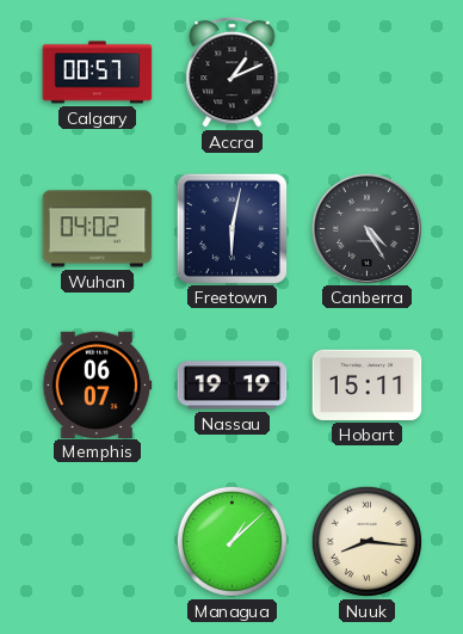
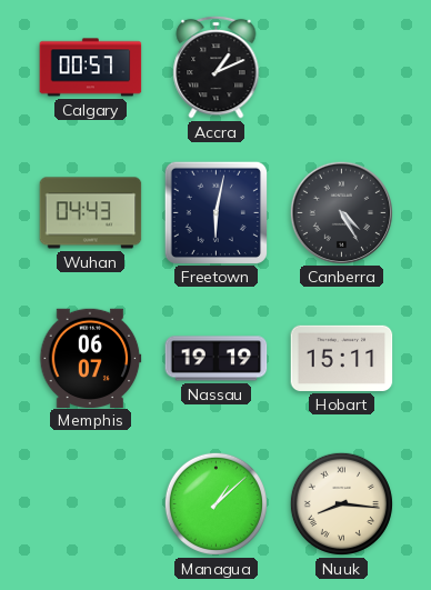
Wuhan: 04:02 -> 04:43
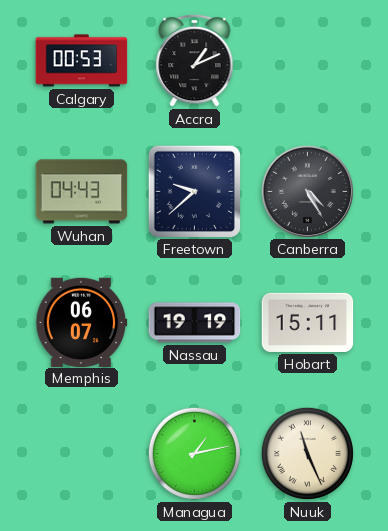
Calgary: 00:57 -> 00:53
Freetown: 6:02 -> 9:38
Managua: 1:08 -> 1:13
Nuuk: 8:16 -> 11:26
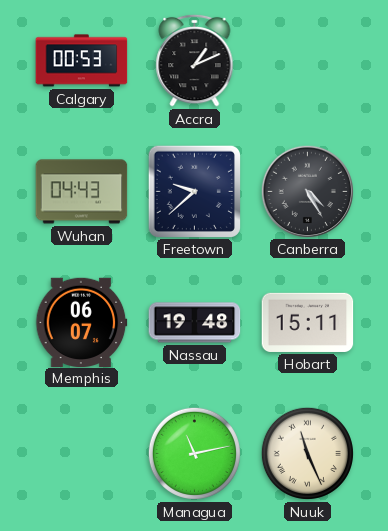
Nassau: 19:19 -> 19:48
Managua: 1:13 -> 11:13
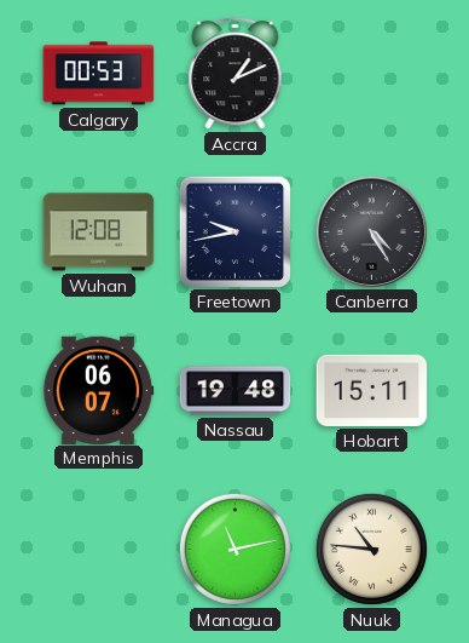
Wuhan: 04:43 -> 12:08
Freetown: 9:38 -> 9:43
Nuuk: 11:26 -> 10:46
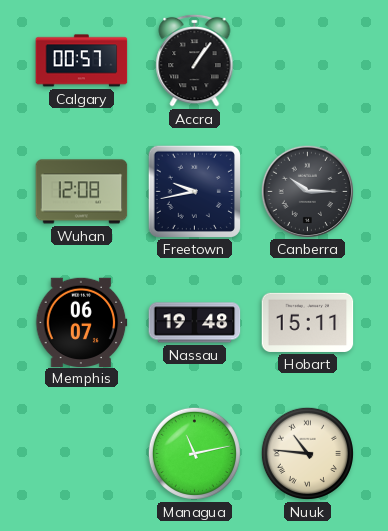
Calgary: 00:53 -> 00:57
Accra: 1:11 -> 1:06
Canberra: 4:25 -> 10:15
